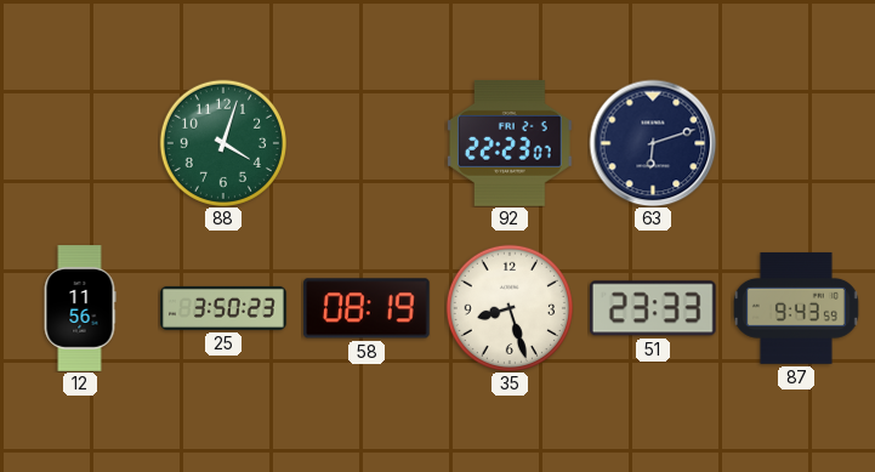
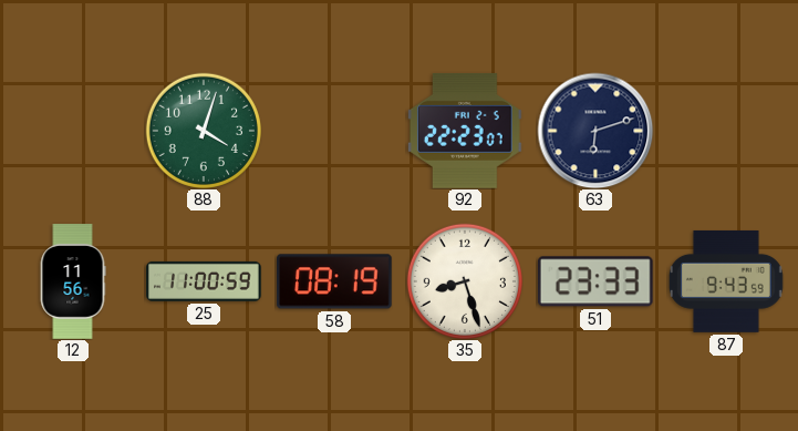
25: 3:50 -> 11:00
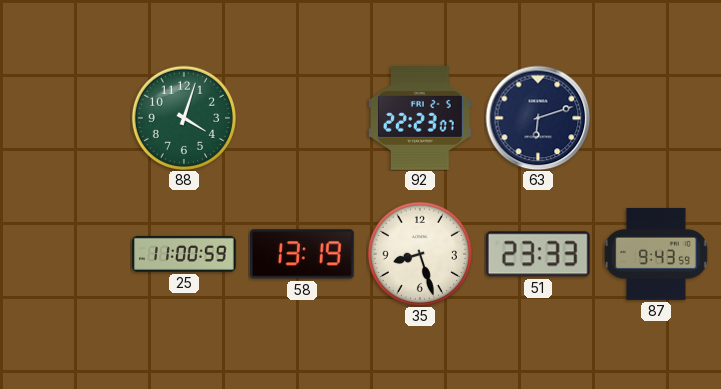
12: 11:56 -> none
58: 08:19 -> 13:19
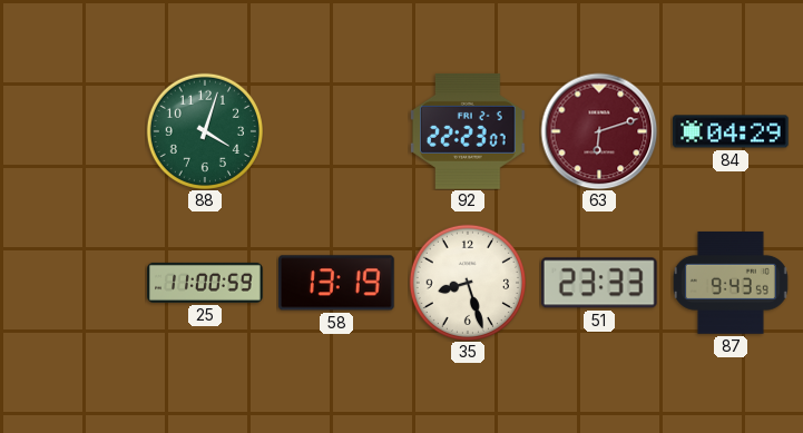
63 dial: navy -> burgundy
84: none -> 04:29
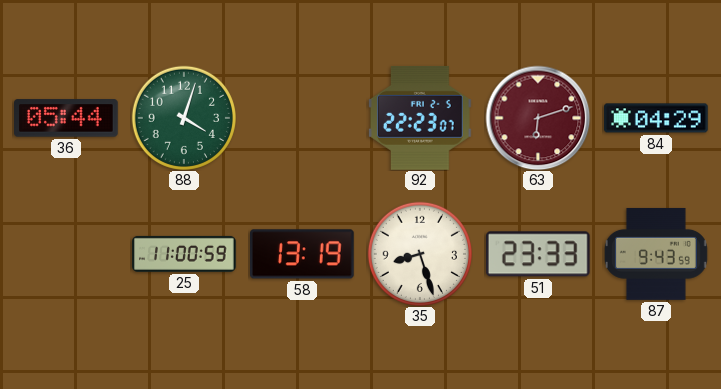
36: none -> 05:44
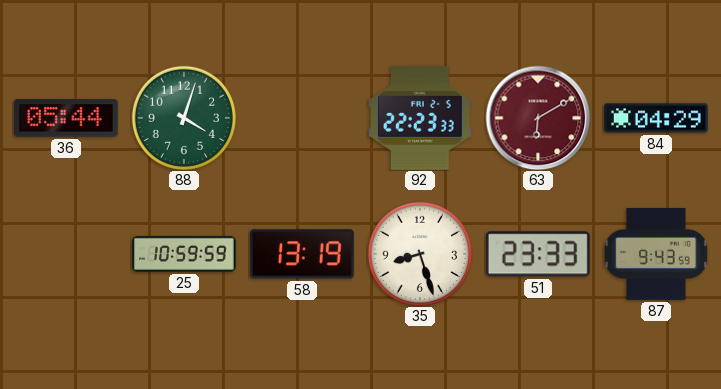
92: 22:23:07 -> 22:23:33
63: 6:12 -> 6:10
25: 11:00 -> 10:59
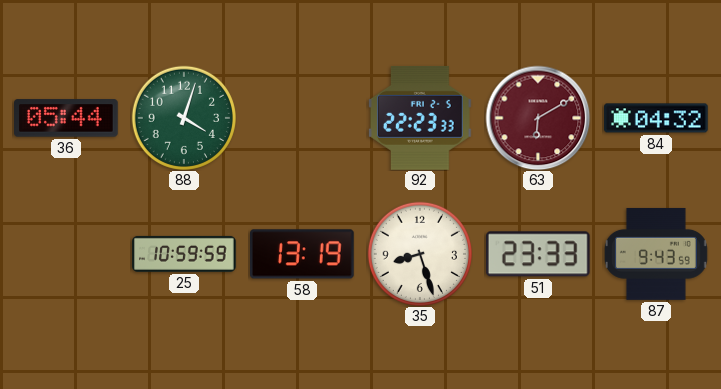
84: 04:29 -> 04:32
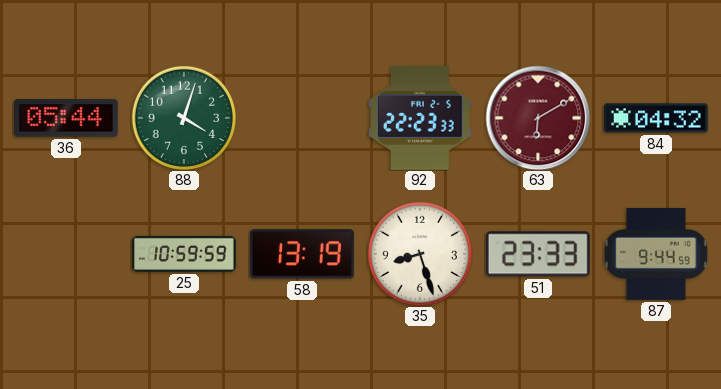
87: 9:43 -> 9:44
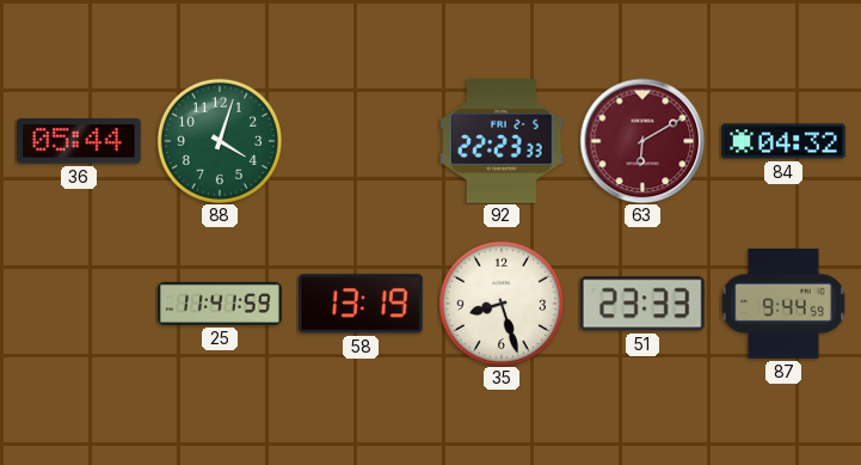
25: 10:59 -> 11:41
